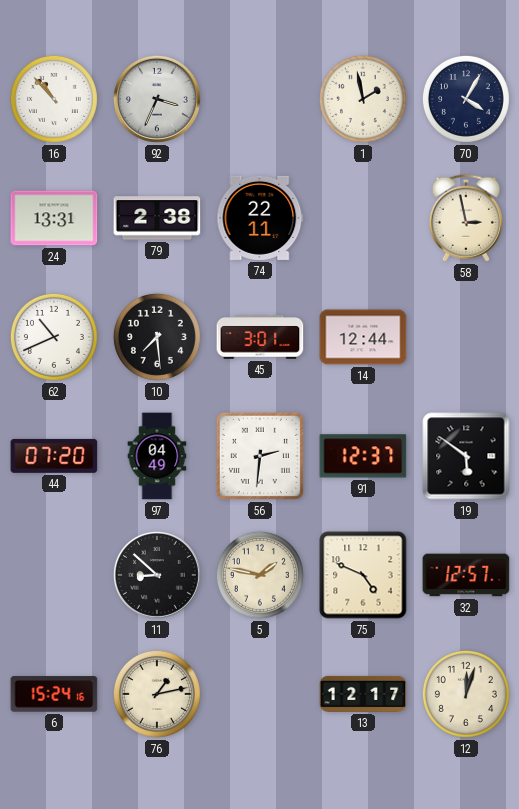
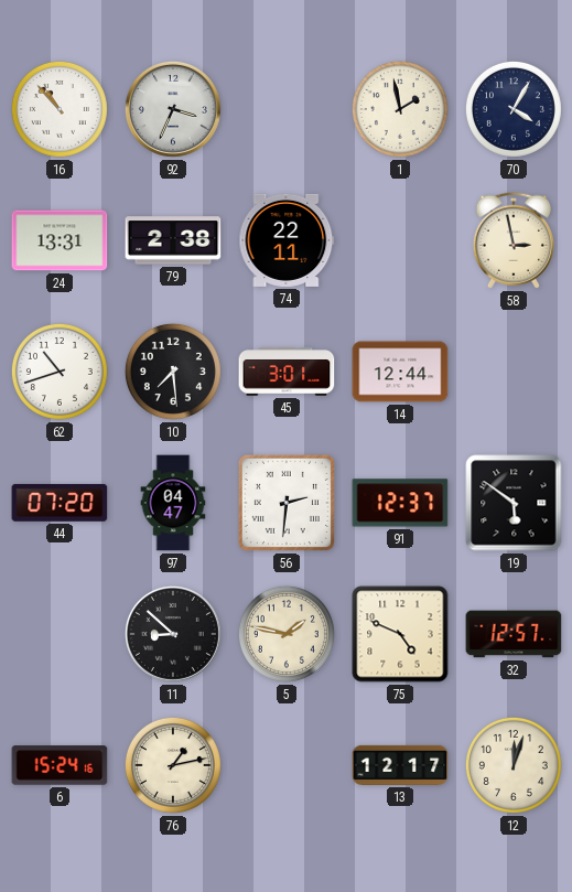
62: 10:41 -> 10:42
97: 04:49 -> 04:47
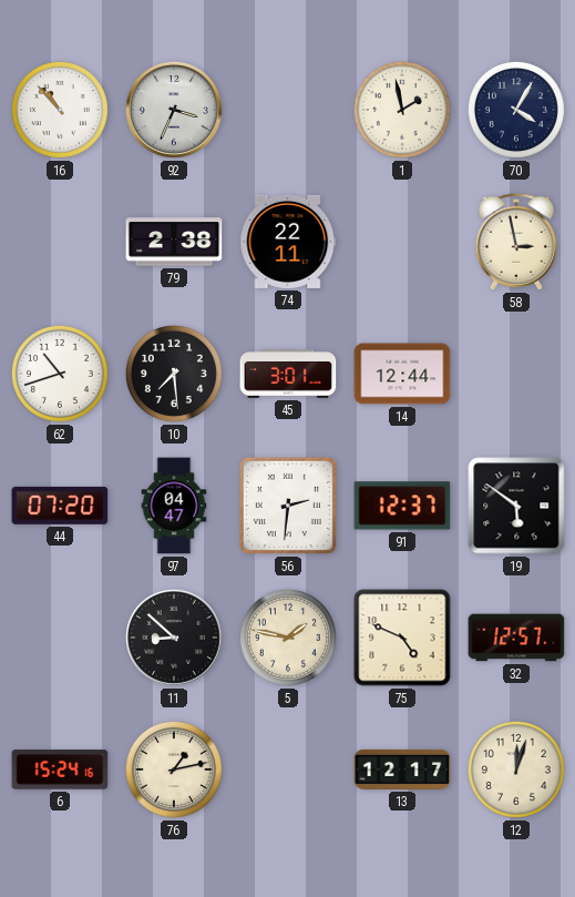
24: 13:31 -> none
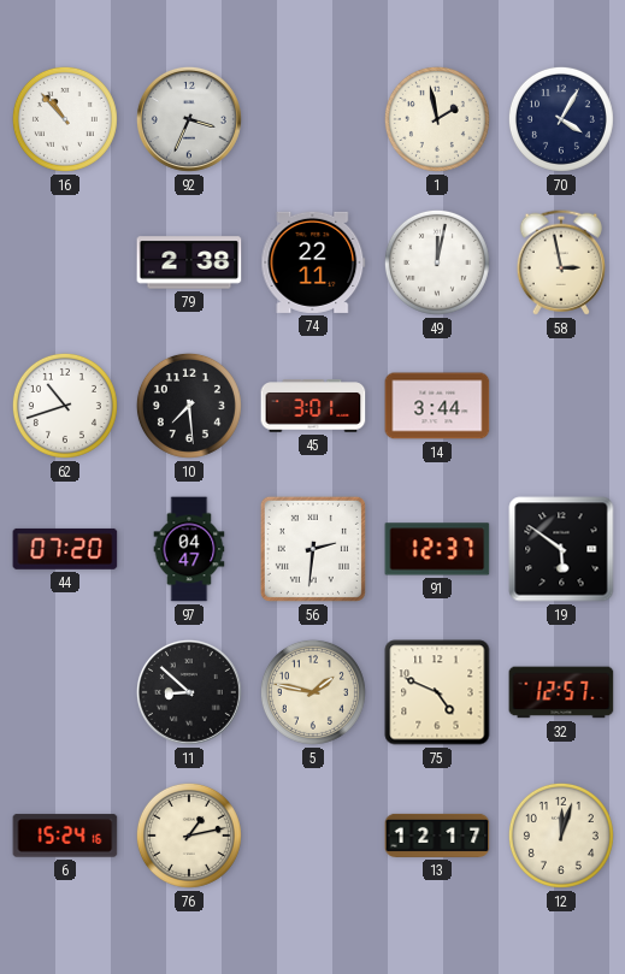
49: none -> 12:02
14: 12:44 -> 3:44
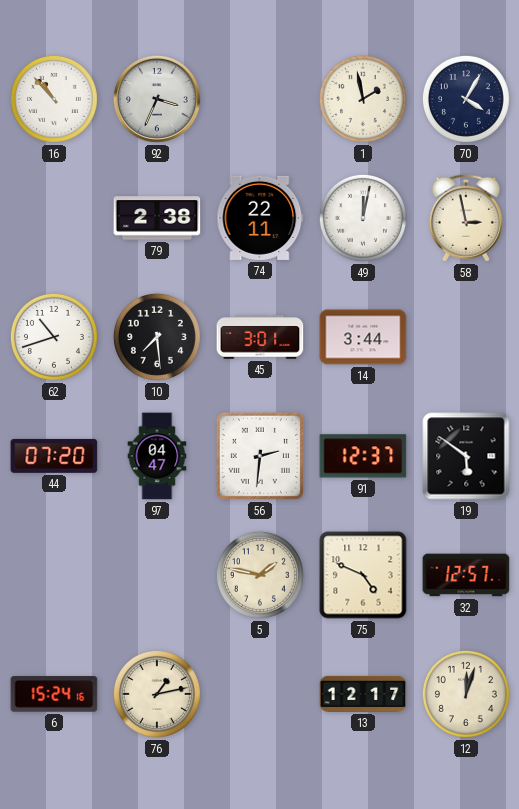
11: 8:52 -> none
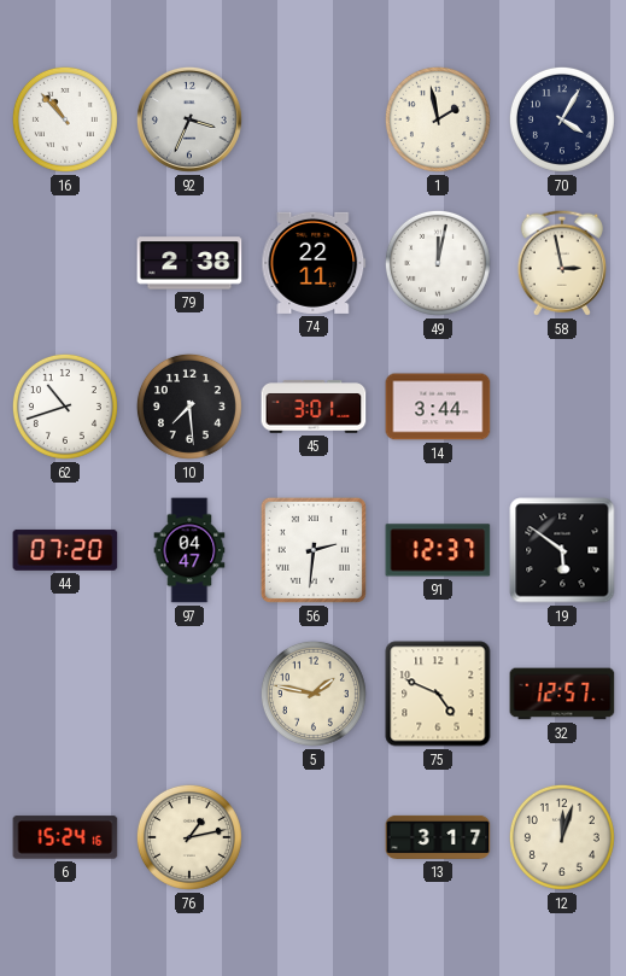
13: 12:17 -> 3:17
